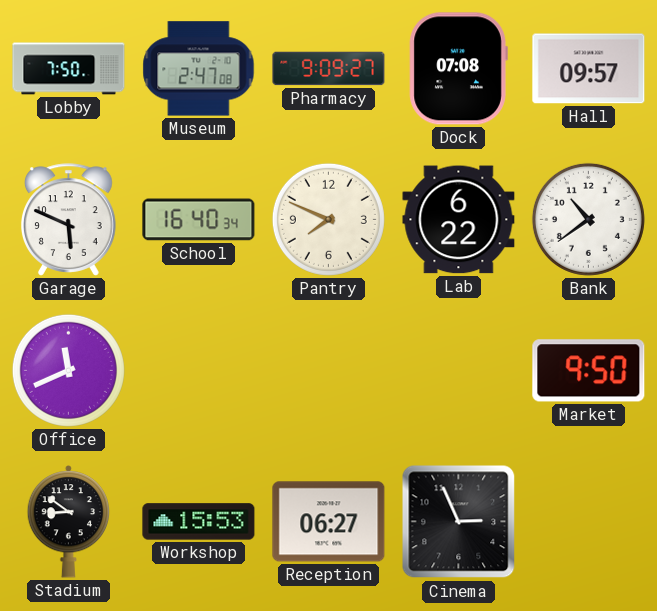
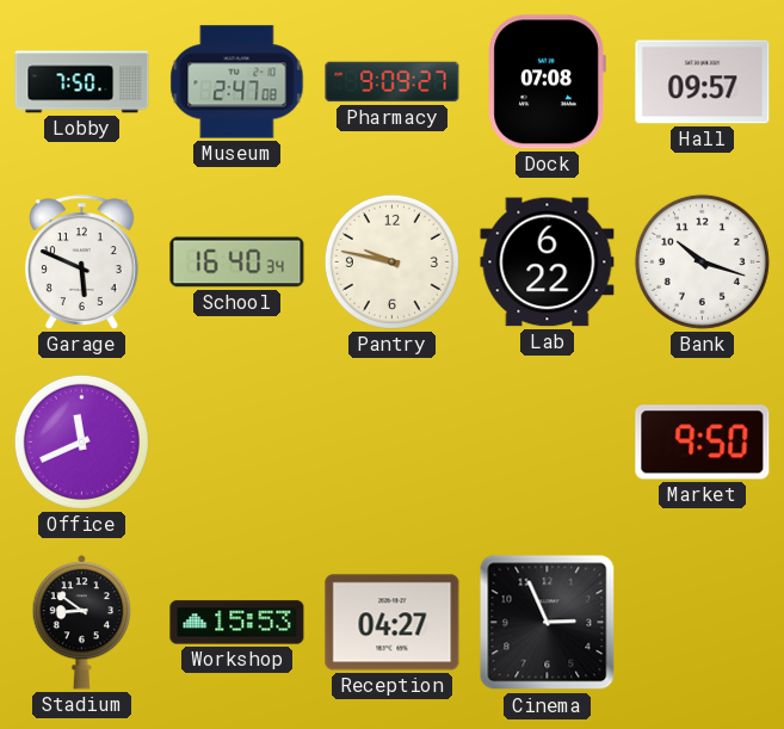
Pantry: 7:49 -> 9:47
Bank: 10:39 -> 10:18
Reception: 06:27 -> 04:27
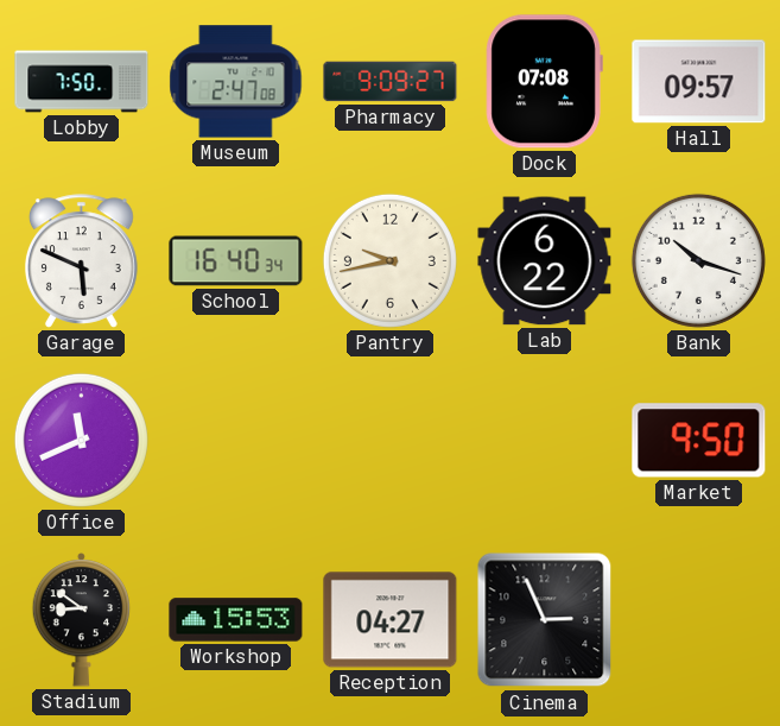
Pantry: 9:47 -> 9:43
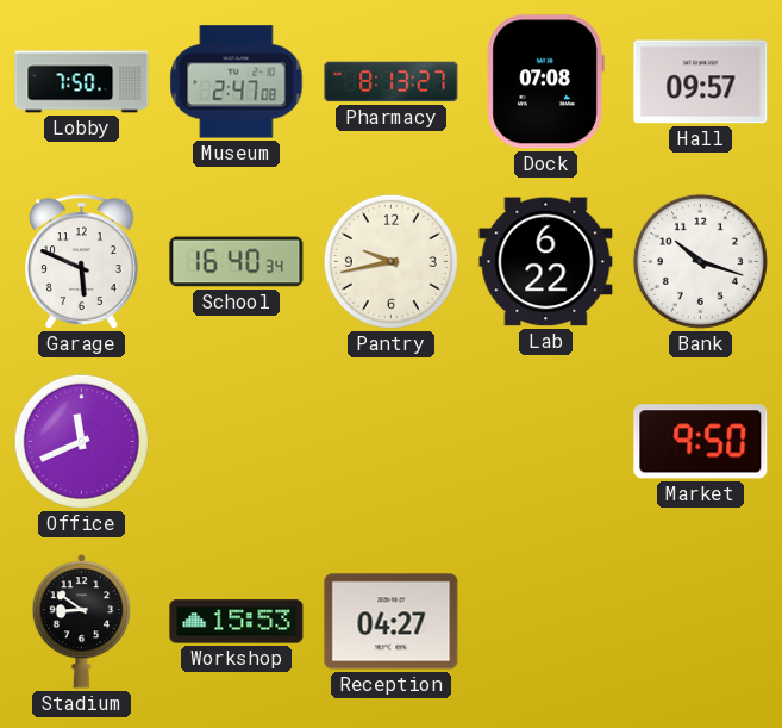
Pharmacy: 9:09 -> 8:13
Cinema: 2:56 -> none
